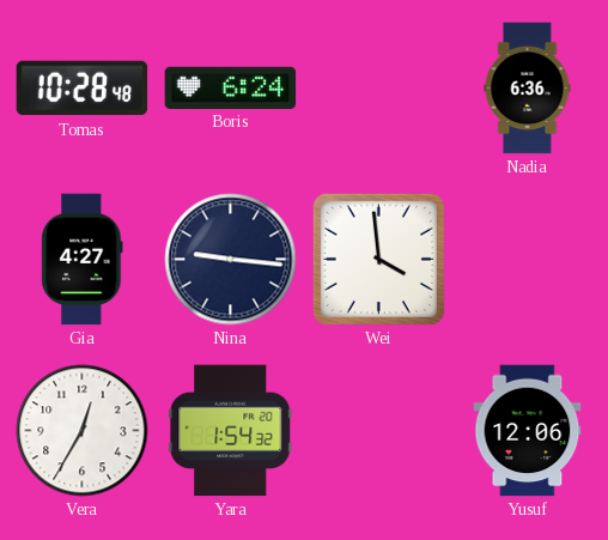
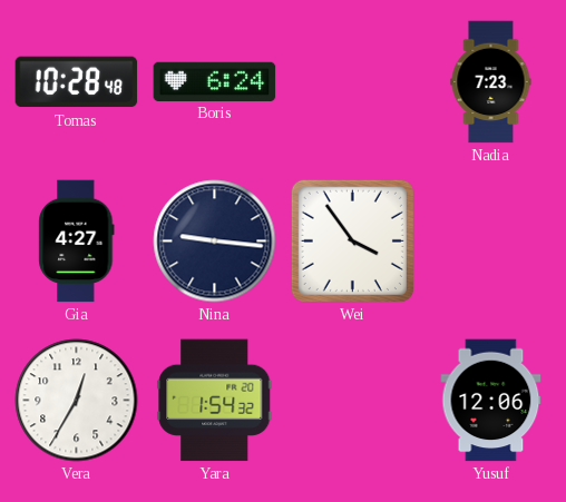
Nadia: 6:36 -> 7:23
Wei: 3:59 -> 3:54
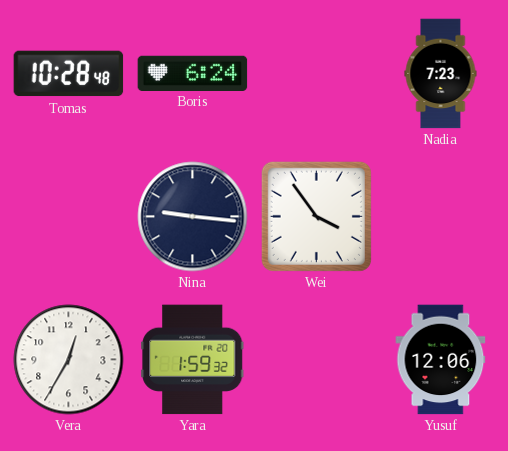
Gia: 4:27 -> none
Yara: 1:54 -> 1:59
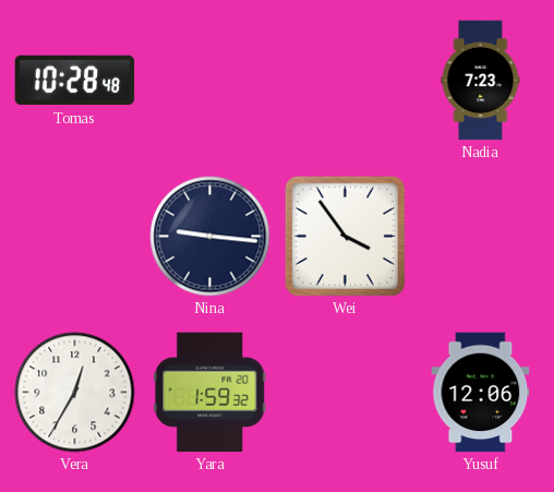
Boris: 6:24 -> none
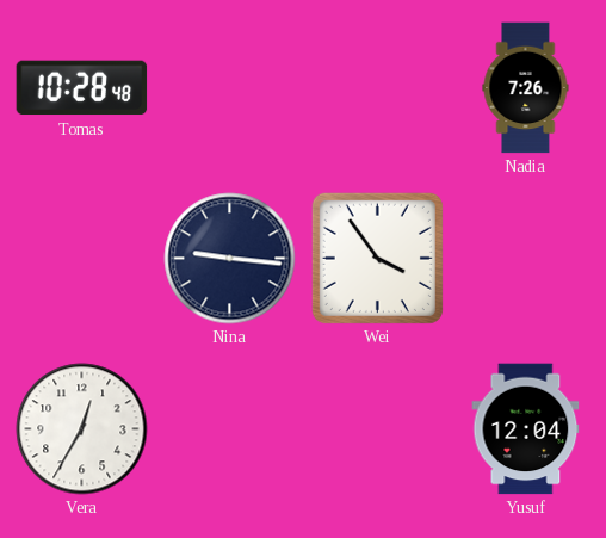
Nadia: 7:23 -> 7:26
Yara: 1:59 -> none
Yusuf: 12:06 -> 12:04
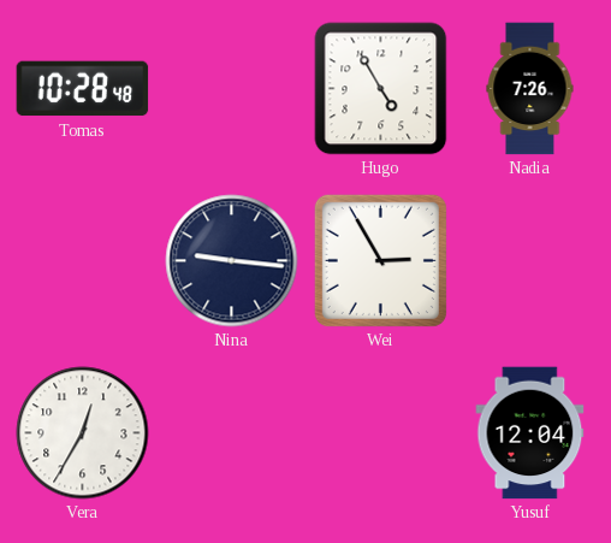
Hugo: none -> 4:55
Wei: 3:54 -> 2:55
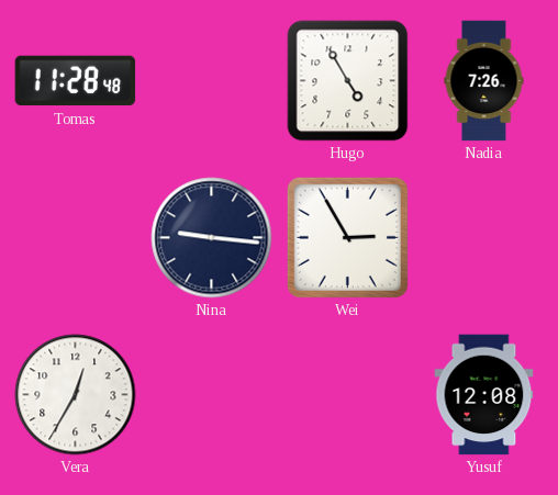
Tomas: 10:28 -> 11:28
Yusuf: 12:04 -> 12:08
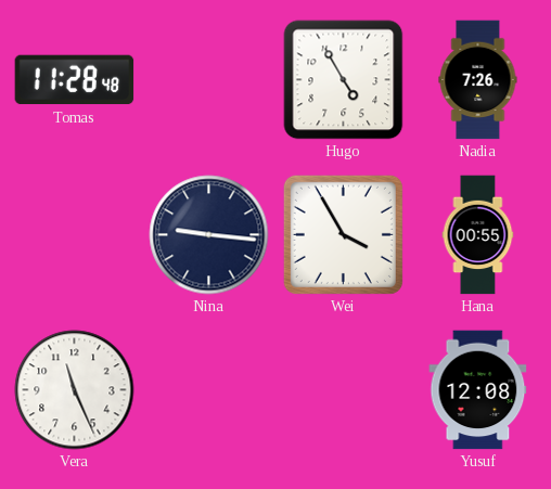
Wei: 2:55 -> 3:55
Hana: none -> 00:55
Vera: 12:35 -> 11:26
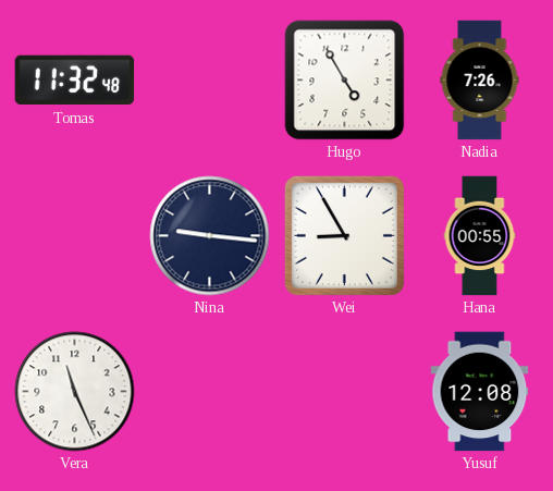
Tomas: 11:28 -> 11:32
Wei: 3:55 -> 8:55
